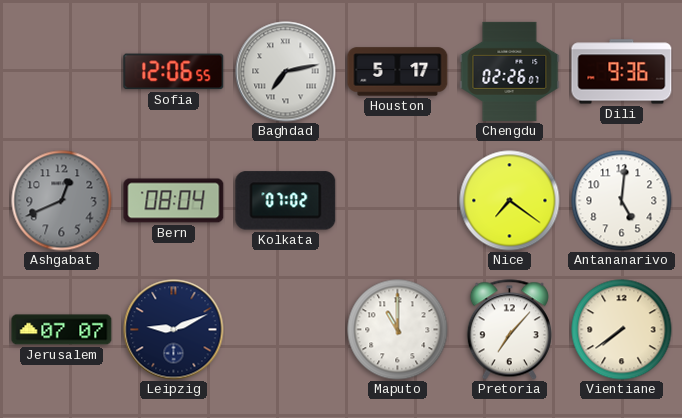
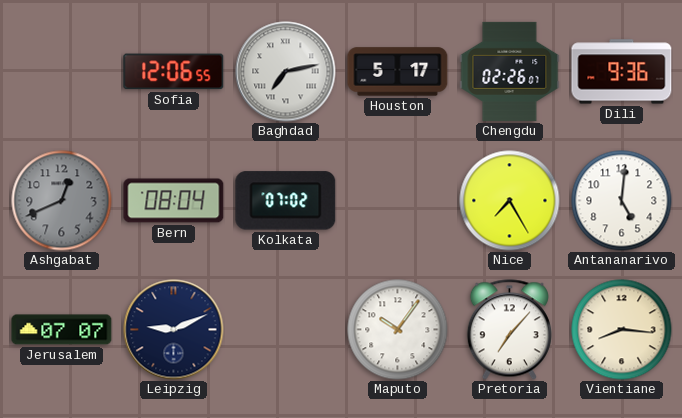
Nice: 7:21 -> 7:25
Maputo: 11:00 -> 10:06
Vientiane: 7:39 -> 8:16
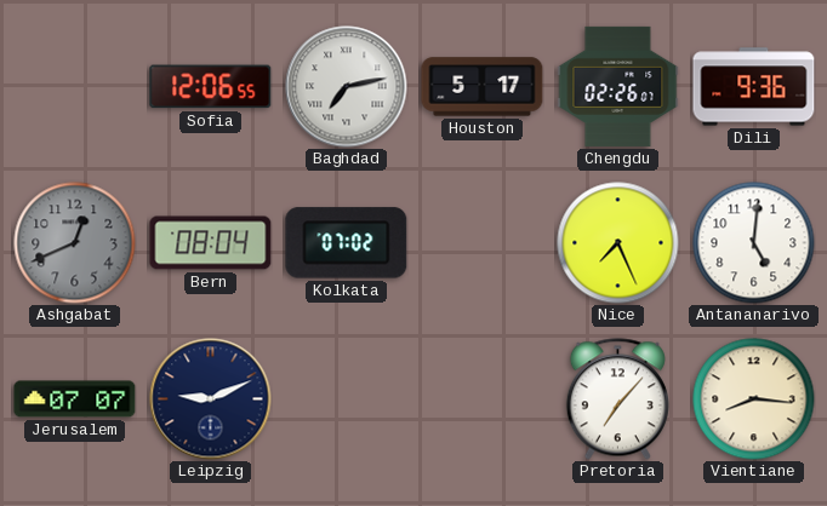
Nice: 7:25 -> 7:26
Maputo: 10:06 -> none
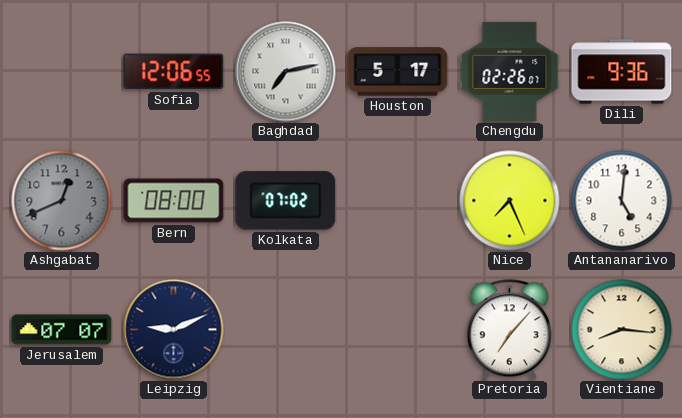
Bern: 08:04 -> 08:00
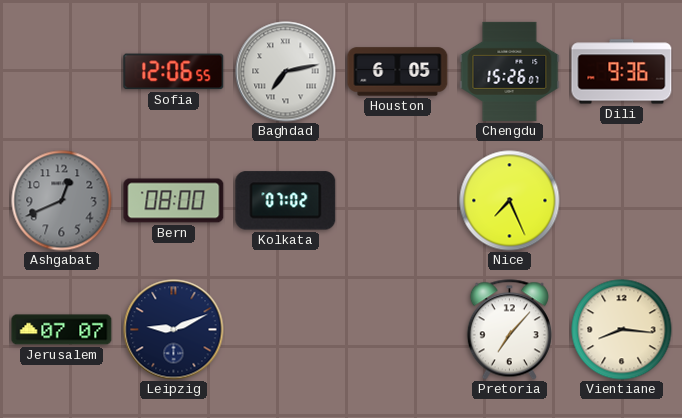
Houston: 5:17 -> 6:05
Chengdu: 02:26 -> 15:26
Antananarivo: 5:01 -> none
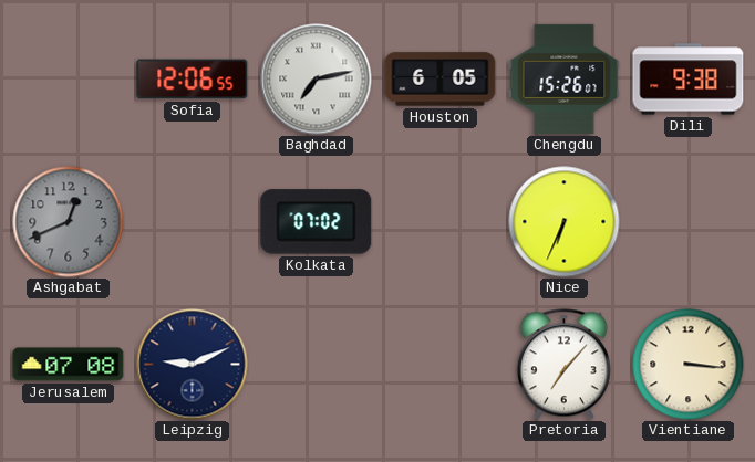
Dili: 9:36 -> 9:38
Bern: 08:00 -> none
Nice: 7:26 -> 6:34
Jerusalem: 07:07 -> 07:08
Vientiane: 8:16 -> 3:16
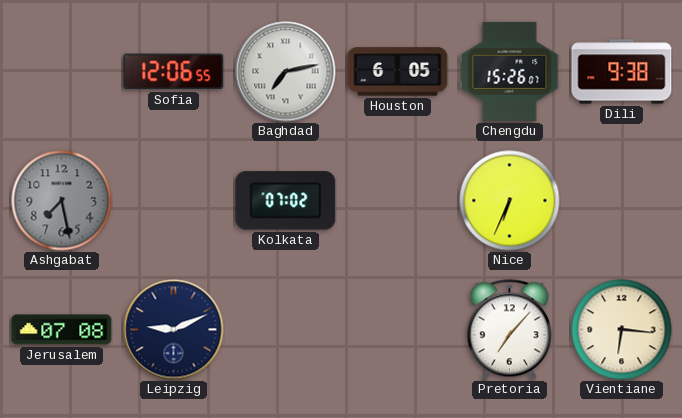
Ashgabat: 12:41 -> 7:28
Vientiane: 3:16 -> 6:16
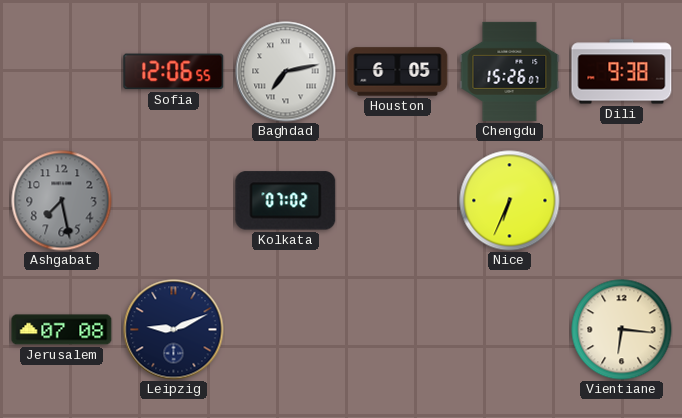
Pretoria: 7:07 -> none
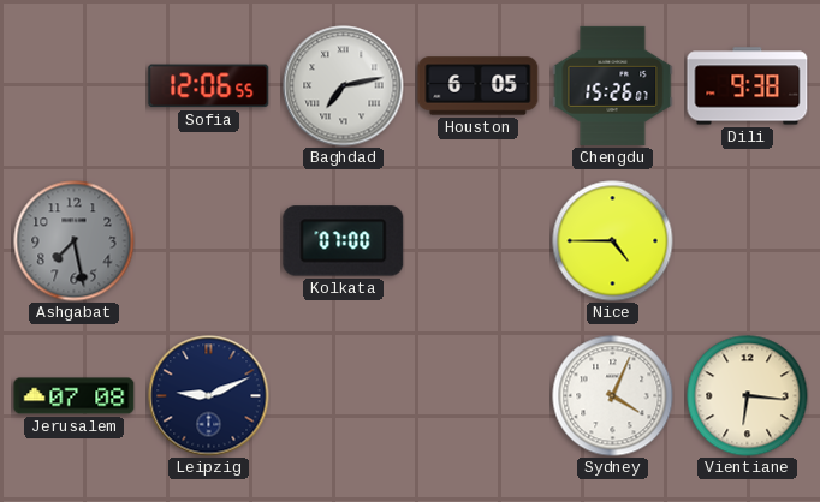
Kolkata: 07:02 -> 07:00
Nice: 6:34 -> 4:45
Sydney: none -> 4:04
